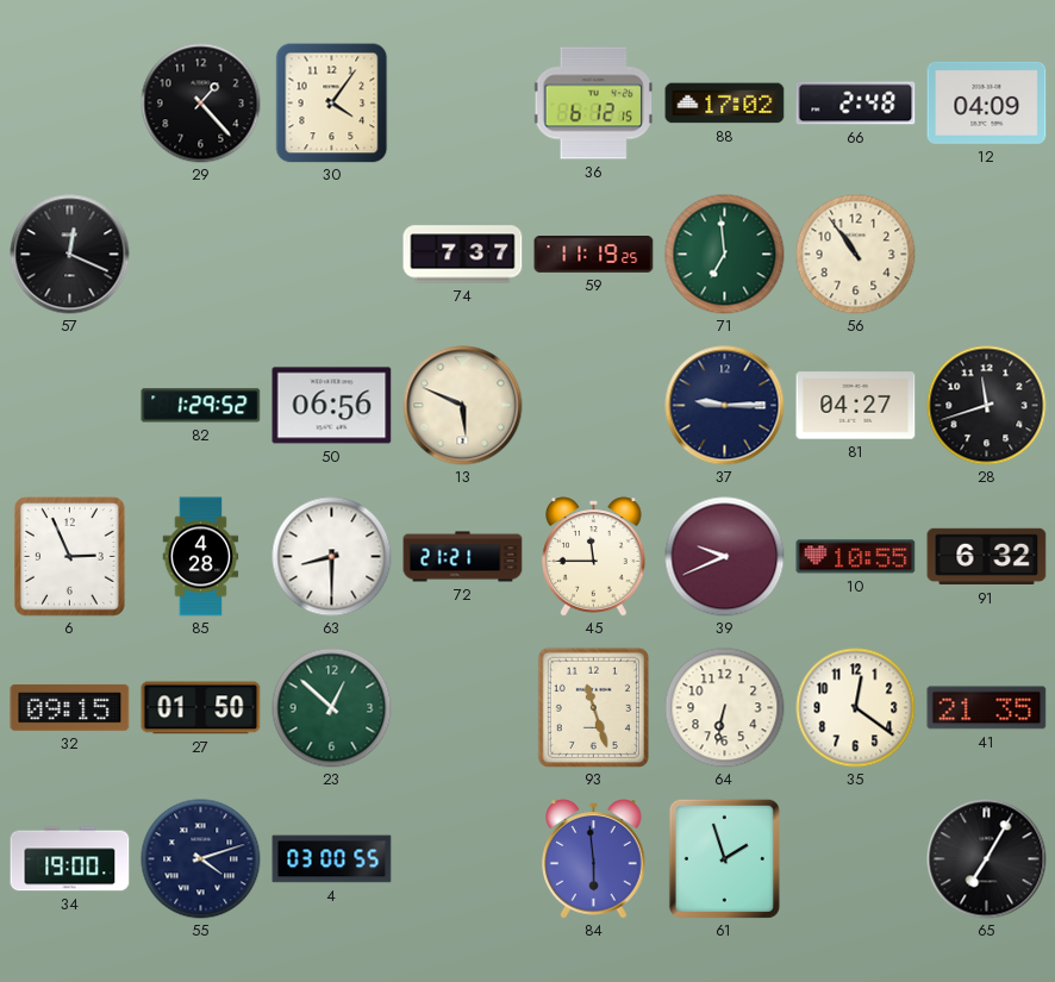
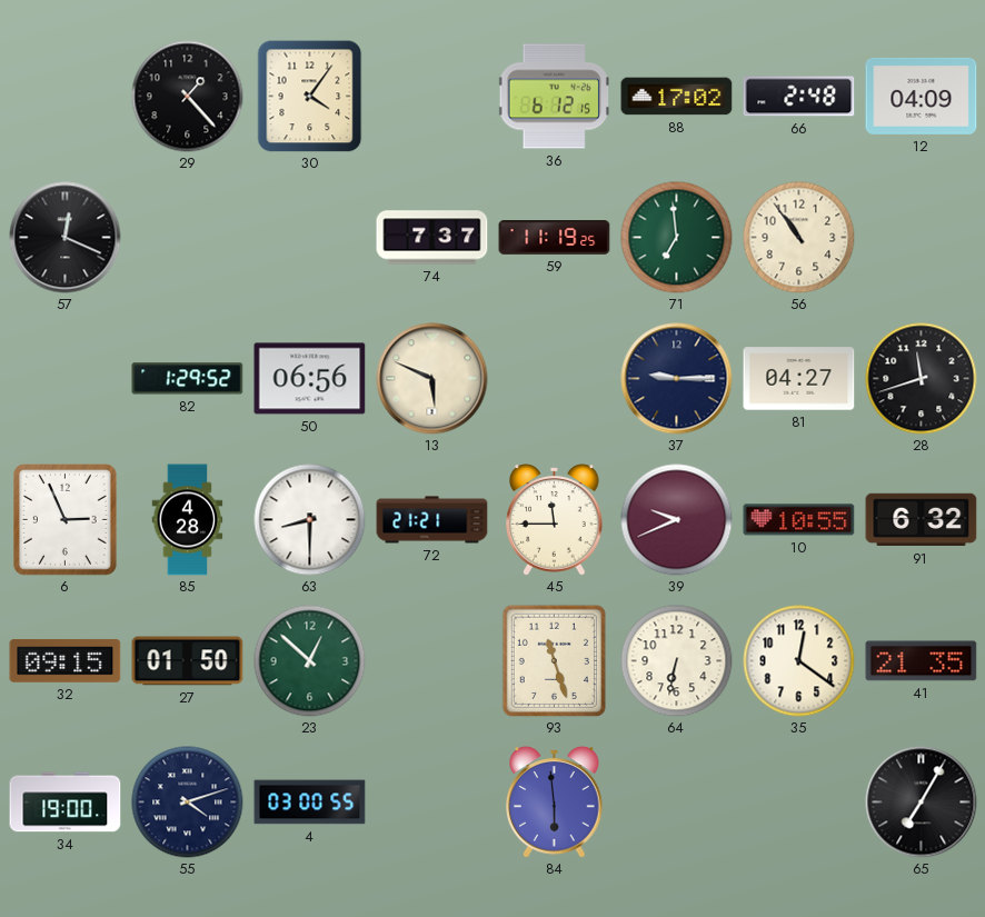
61: 1:57 -> none
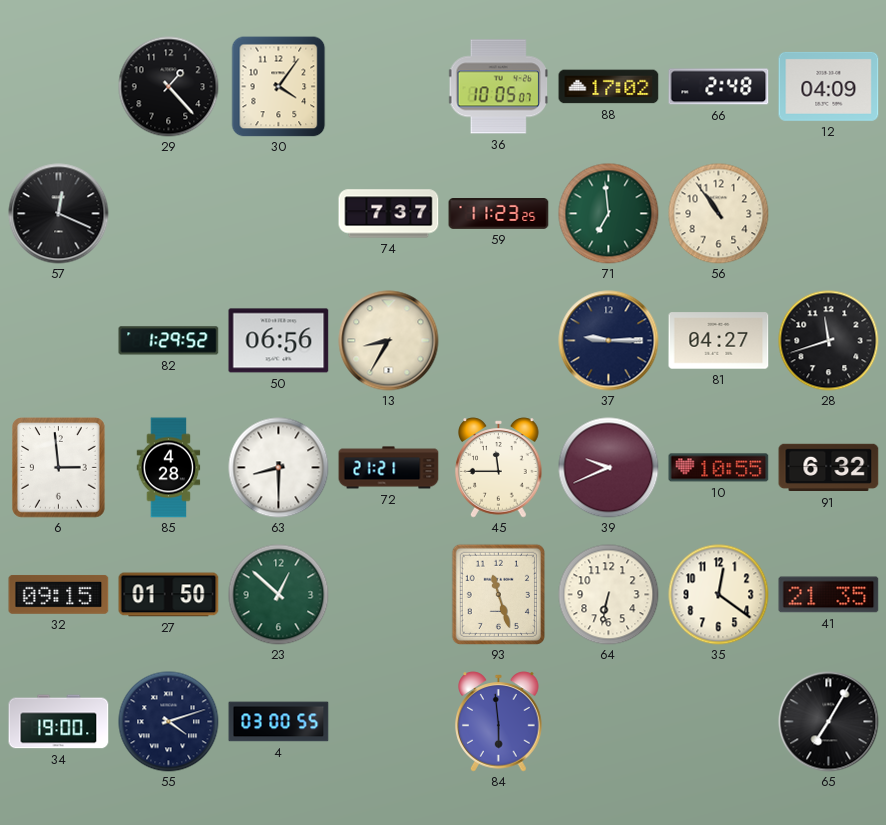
36: 6:12 -> 10:05
59: 11:19 -> 11:23
13: 5:49 -> 8:35
6: 2:56 -> 2:59
